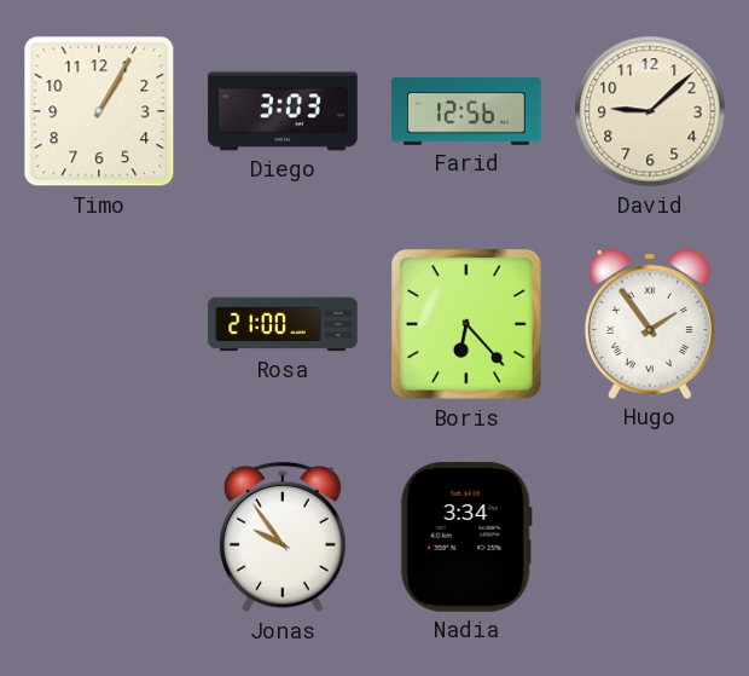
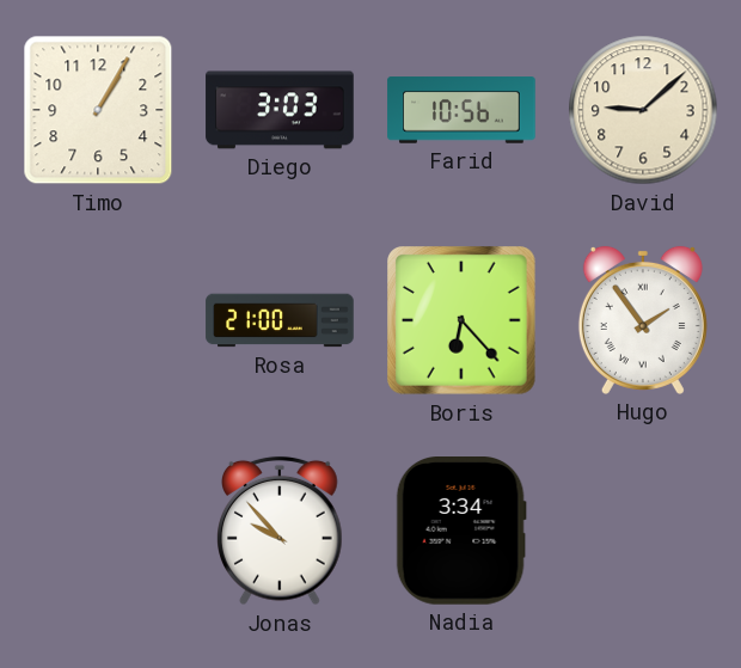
Farid: 12:56 -> 10:56
Jonas: 9:54 -> 9:53
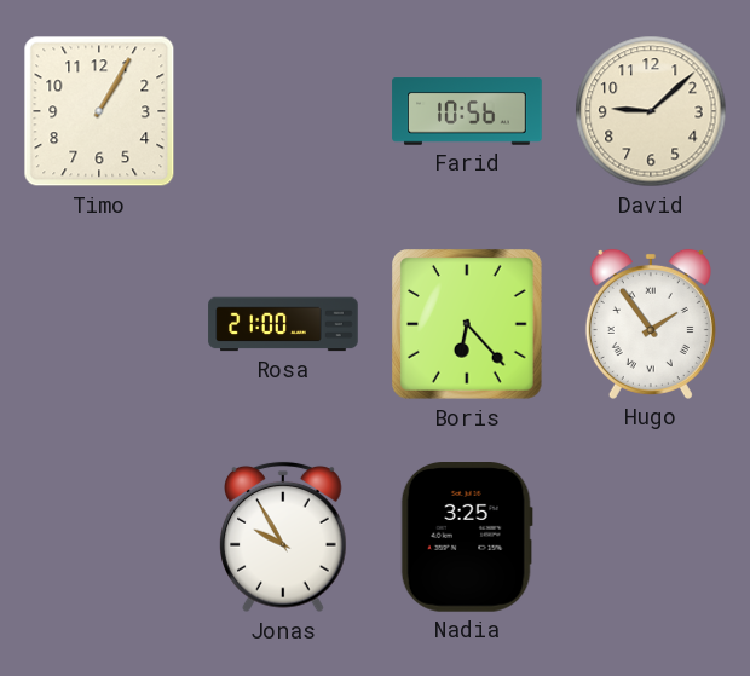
Diego: 3:03 -> none
Jonas: 9:53 -> 9:55
Nadia: 3:34 -> 3:25
